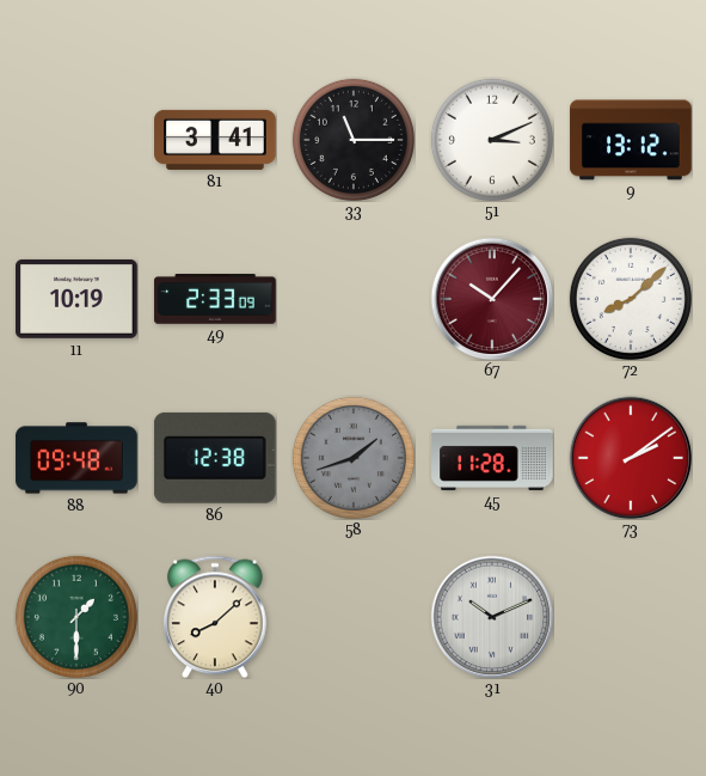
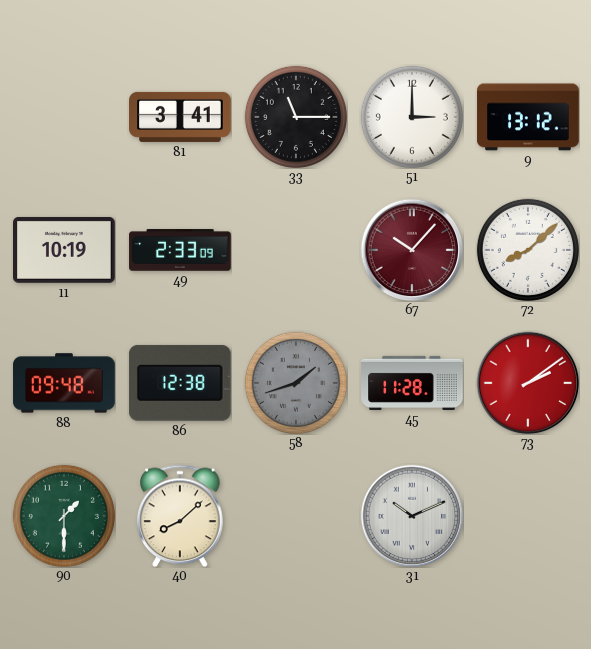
51: 3:11 -> 3:00
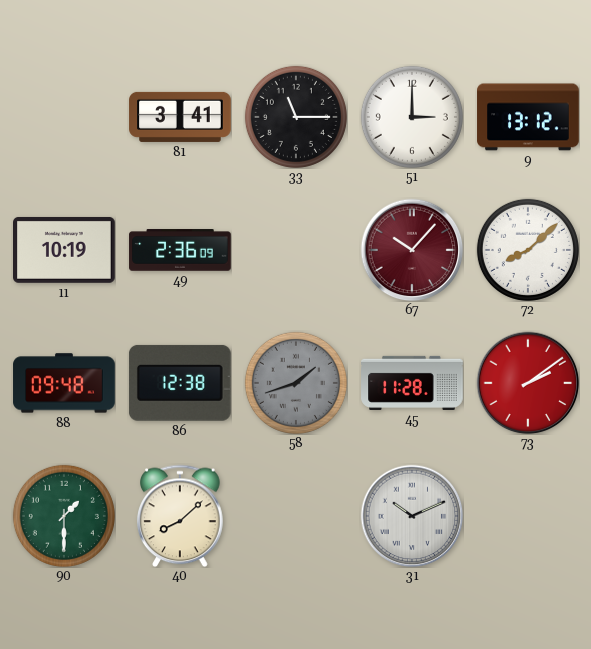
49: 2:33 -> 2:36
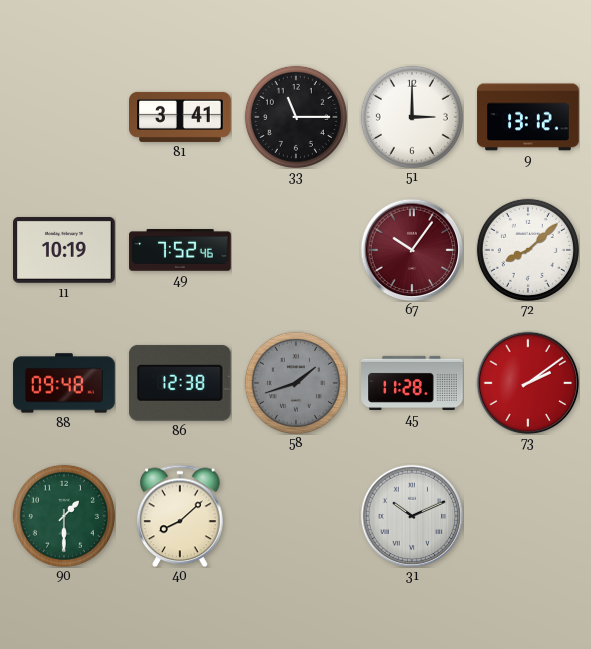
49: 2:36 -> 7:52
67: 10:07 -> 10:06
